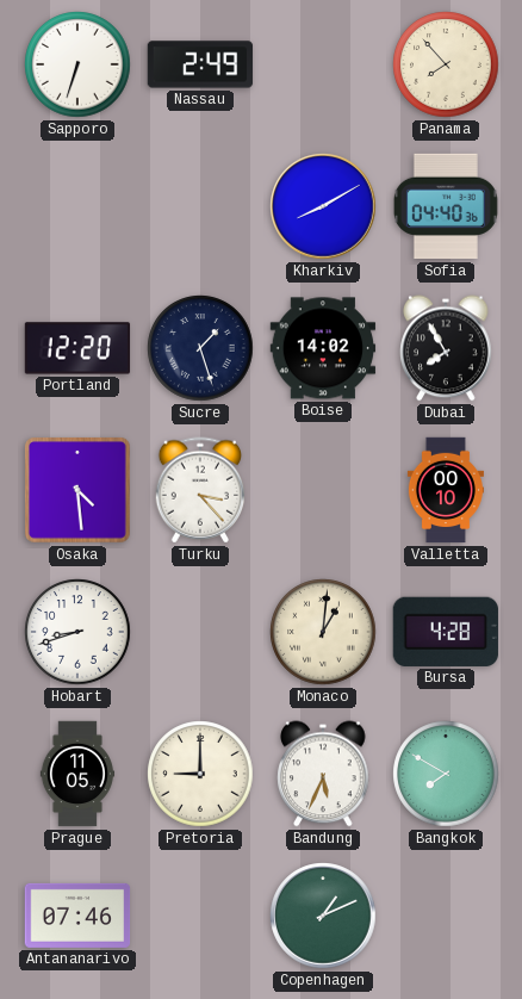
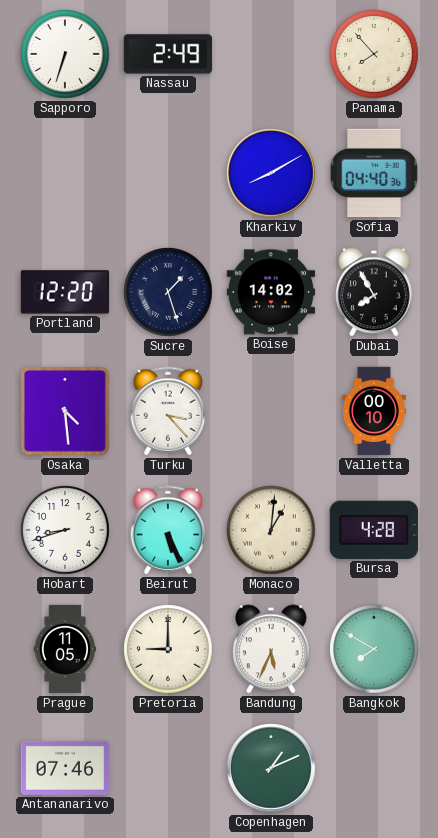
Beirut: none -> 5:26
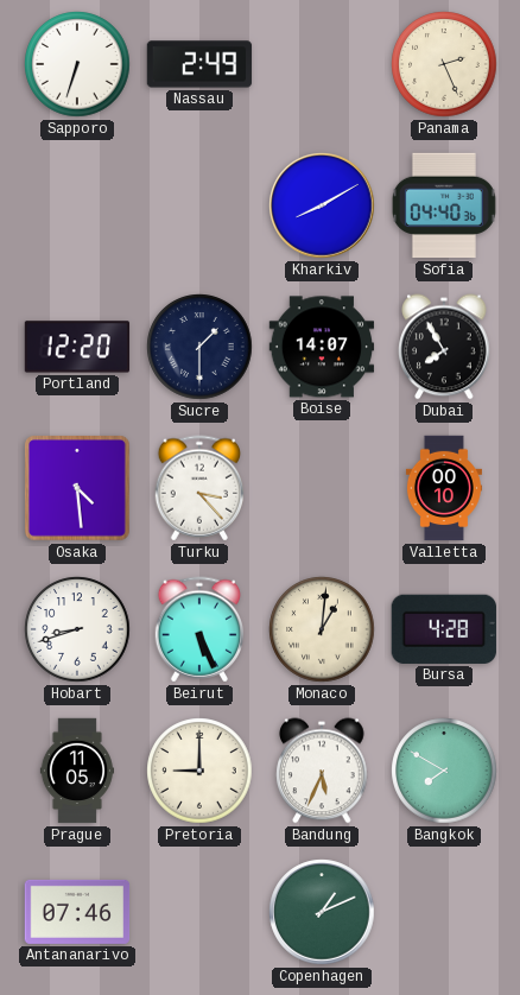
Panama: 7:53 -> 2:26
Sucre: 1:27 -> 1:30
Boise: 14:02 -> 14:07
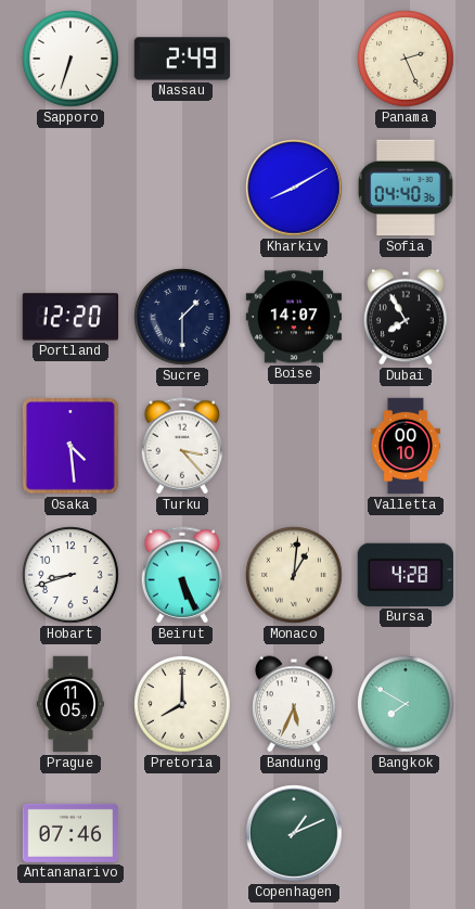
Pretoria: 9:00 -> 8:00
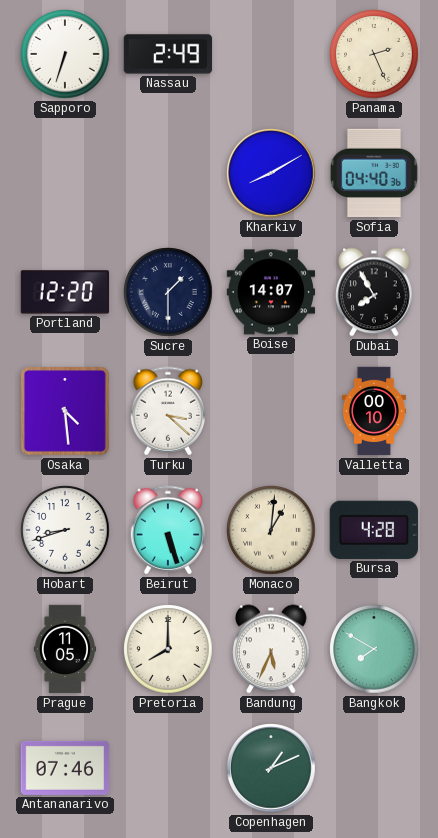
Turku: 3:23 -> 3:22
Beirut: 5:26 -> 5:27
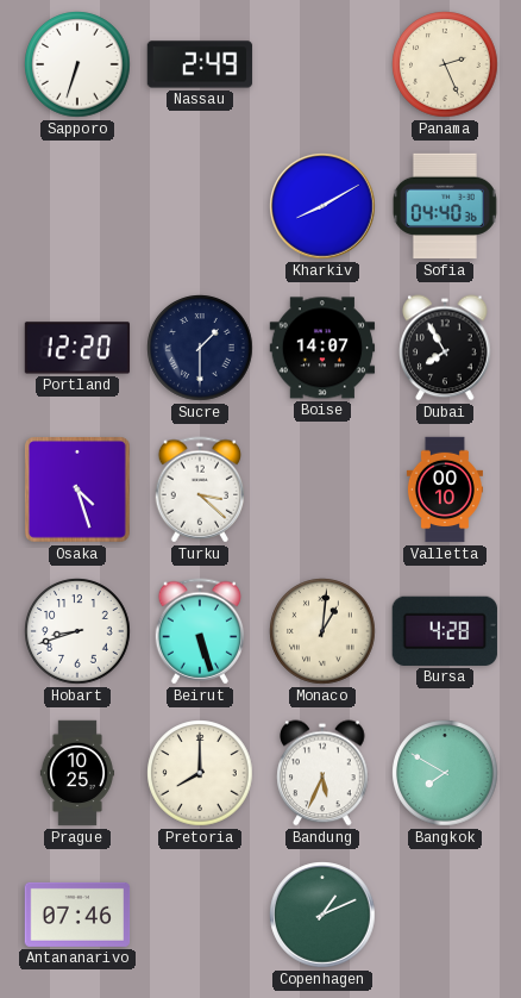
Osaka: 4:29 -> 4:27
Prague: 11:05 -> 10:25
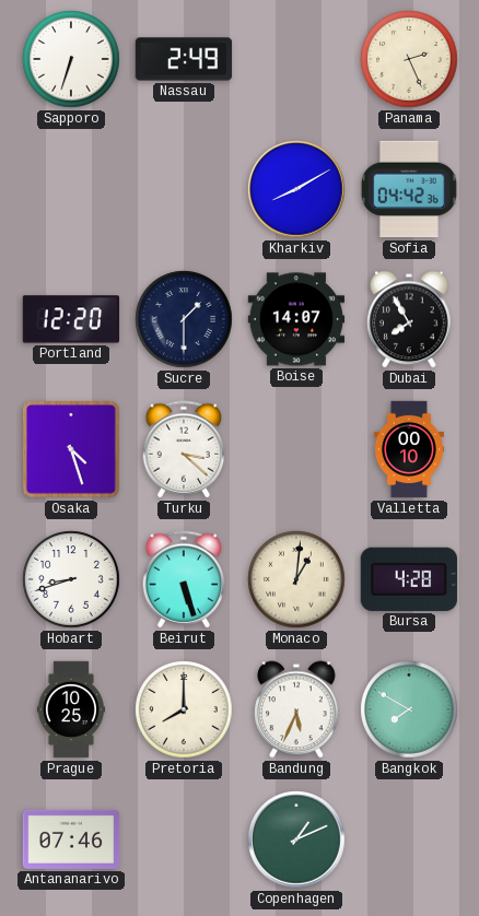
Sofia: 04:40 -> 04:42
